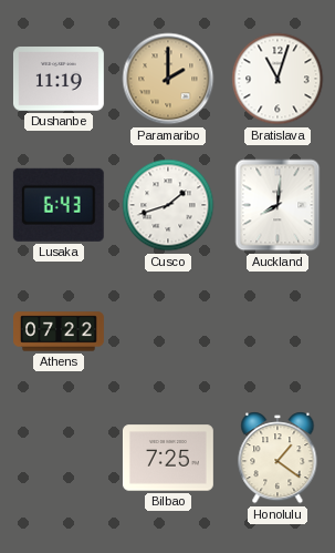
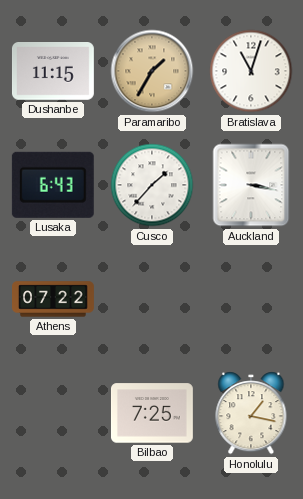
Dushanbe: 11:19 -> 11:15
Paramaribo: 2:00 -> 1:35
Cusco: 1:42 -> 1:37
Auckland: 8:01 -> 3:17
Honolulu: 1:21 -> 1:17
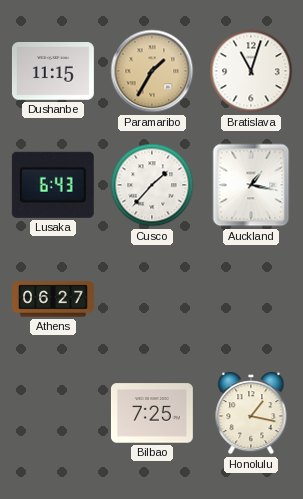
Auckland: 3:17 -> 1:17
Athens: 07:22 -> 06:27
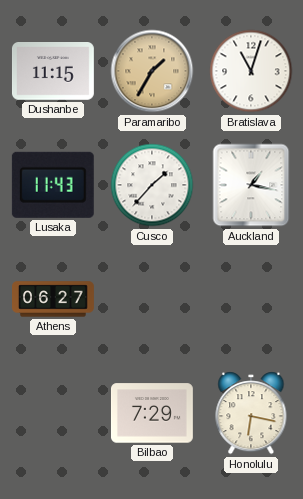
Lusaka: 6:43 -> 11:43
Bilbao: 7:25 -> 7:29
Honolulu: 1:17 -> 6:17
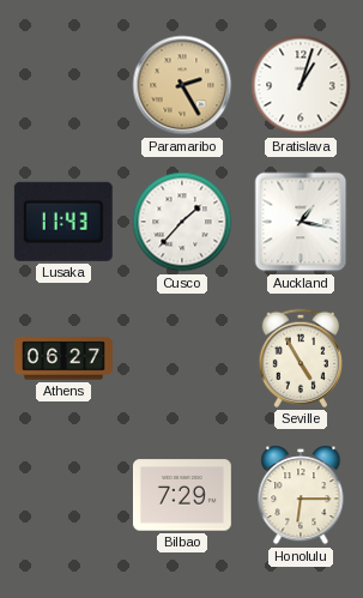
Dushanbe: 11:15 -> none
Paramaribo: 1:35 -> 2:25
Bratislava: 11:03 -> 1:03
Seville: none -> 4:55
Honolulu: 6:17 -> 6:15
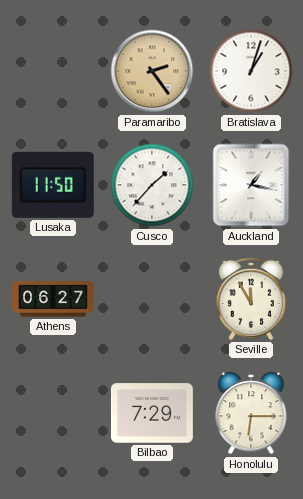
Paramaribo: 2:25 -> 2:24
Lusaka: 11:43 -> 11:50
Seville: 4:55 -> 11:55
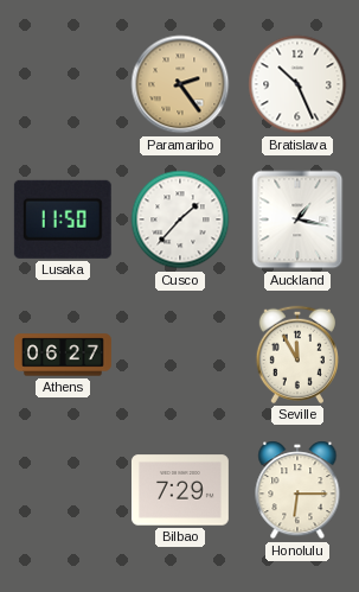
Bratislava: 1:03 -> 10:26
